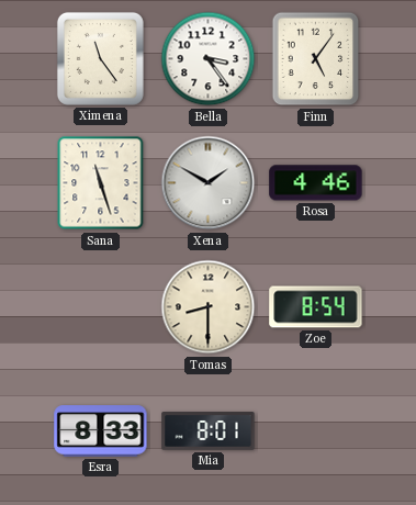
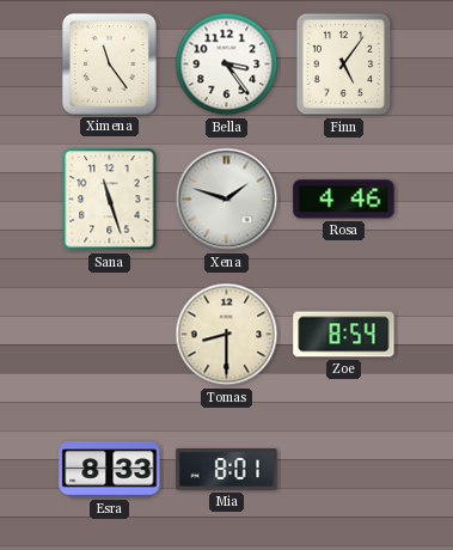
Xena: 1:50 -> 1:48
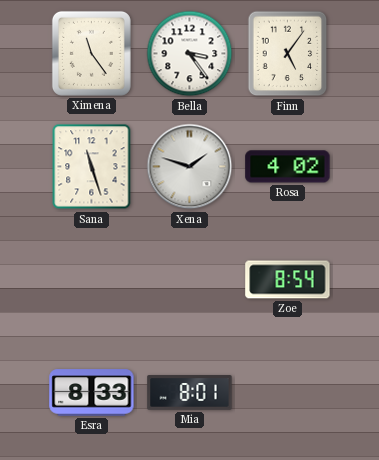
Rosa: 4:46 -> 4:02
Tomas: 8:30 -> none
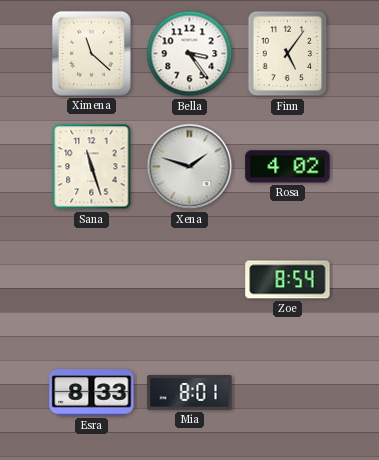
Ximena: 11:24 -> 11:22
